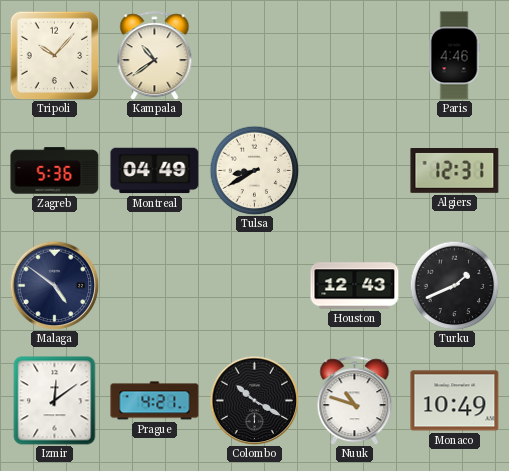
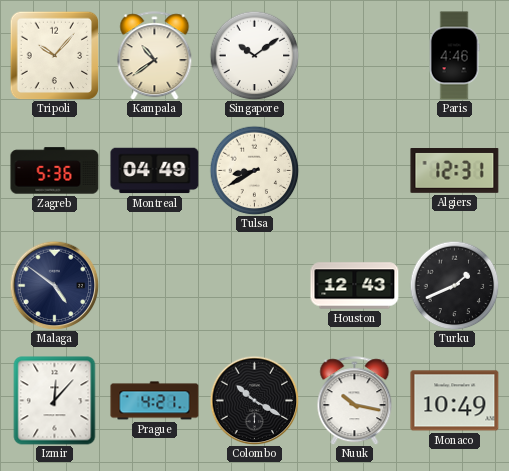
Singapore: none -> 10:09
Izmir: 12:09 -> 12:07
Nuuk: 10:48 -> 10:17
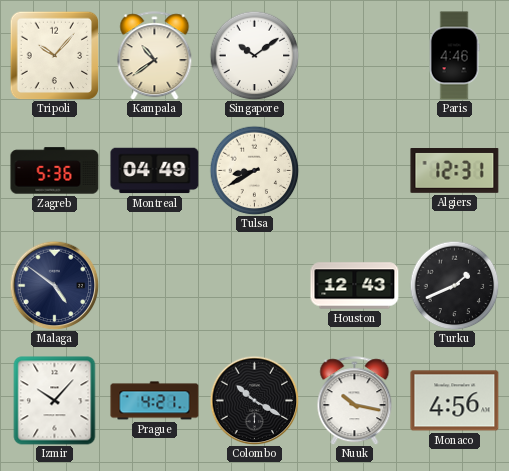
Izmir: 12:07 -> 10:07
Monaco: 10:49 -> 4:56
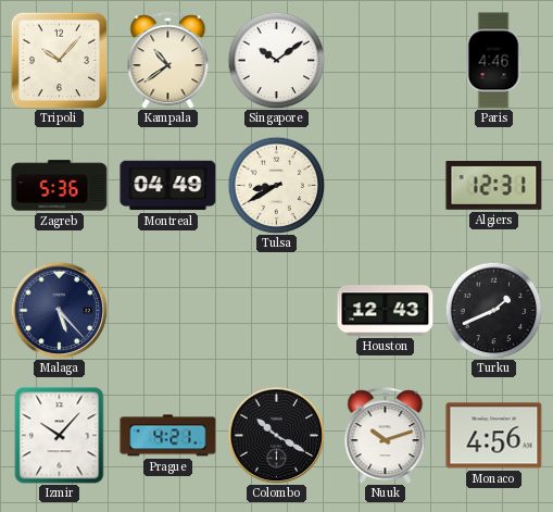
Malaga: 4:51 -> 5:23
Nuuk: 10:17 -> 10:12
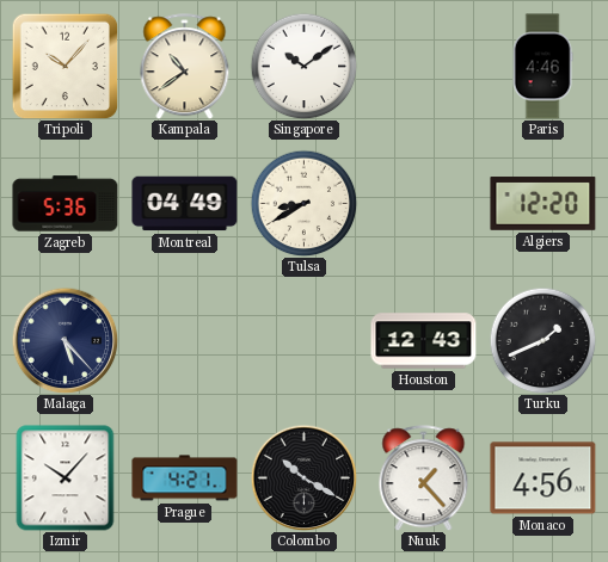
Algiers: 12:31 -> 12:20
Nuuk: 10:12 -> 1:23
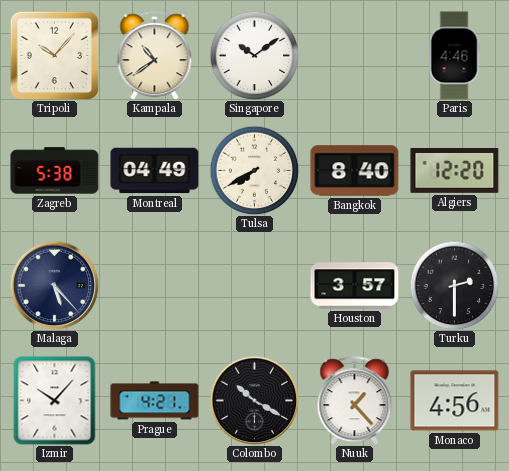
Zagreb: 5:36 -> 5:38
Tulsa: 8:40 -> 7:40
Bangkok: none -> 8:40
Houston: 12:43 -> 3:57
Turku: 1:41 -> 2:30
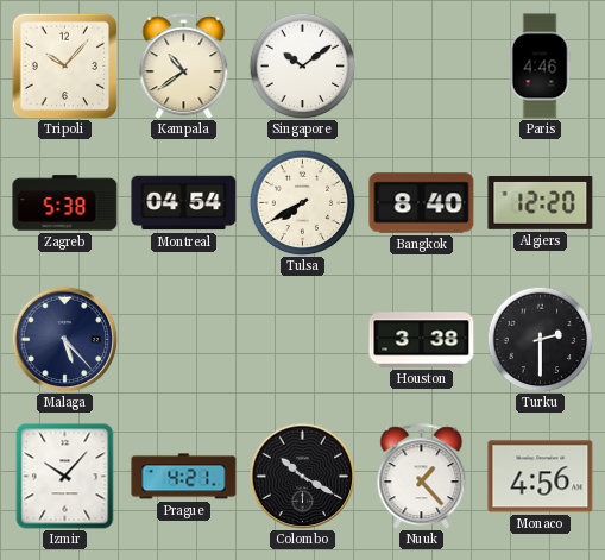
Montreal: 04:49 -> 04:54
Houston: 3:57 -> 3:38
